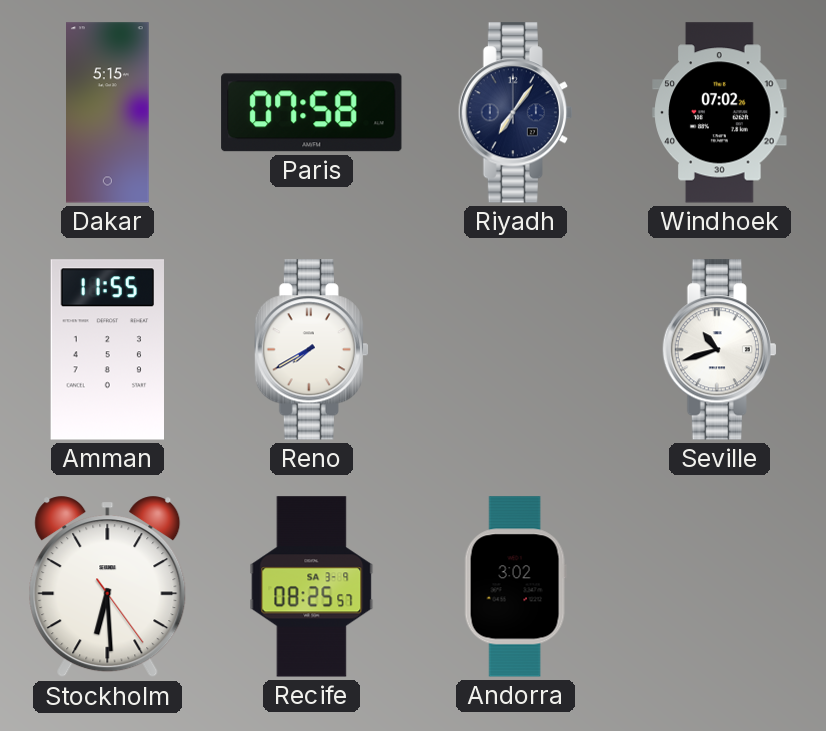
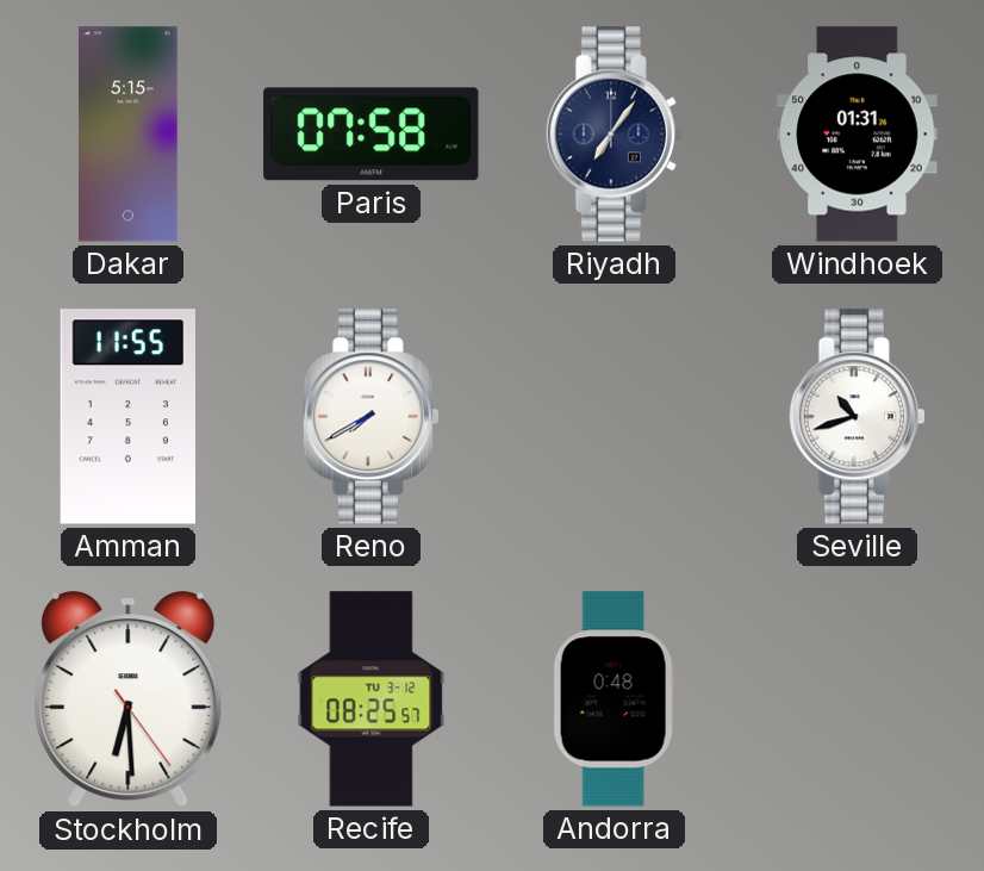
Windhoek: 07:02 -> 01:31
Recife date: SA 3-9 -> TU 3-12
Andorra: 3:02 -> 0:48
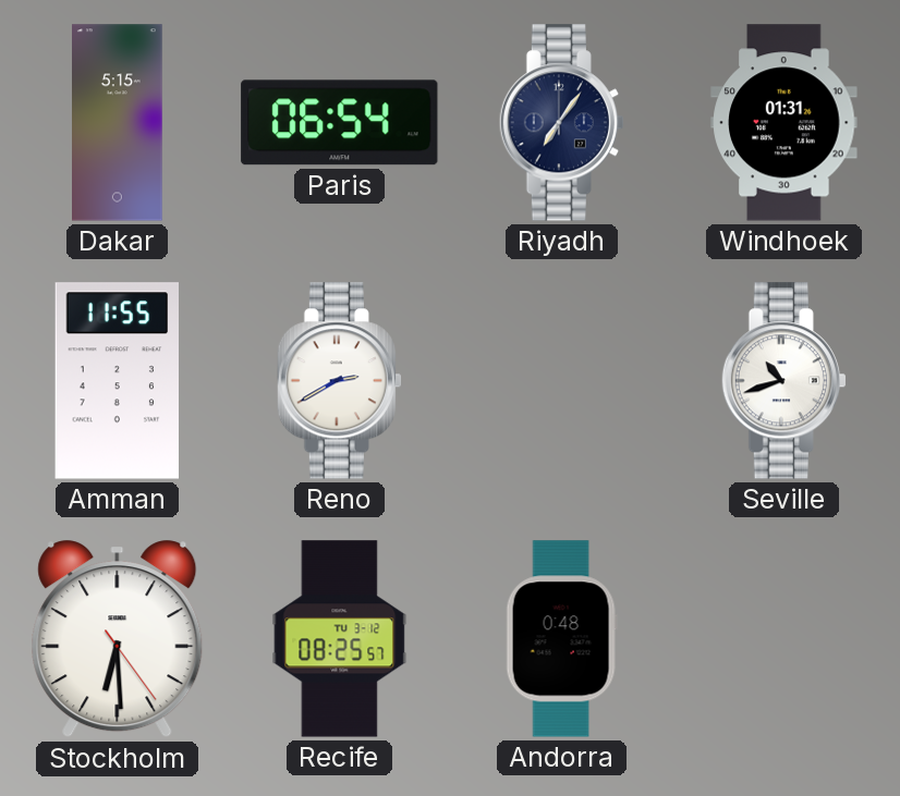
Paris: 07:58 -> 06:54
Reno: 7:40 -> 2:40
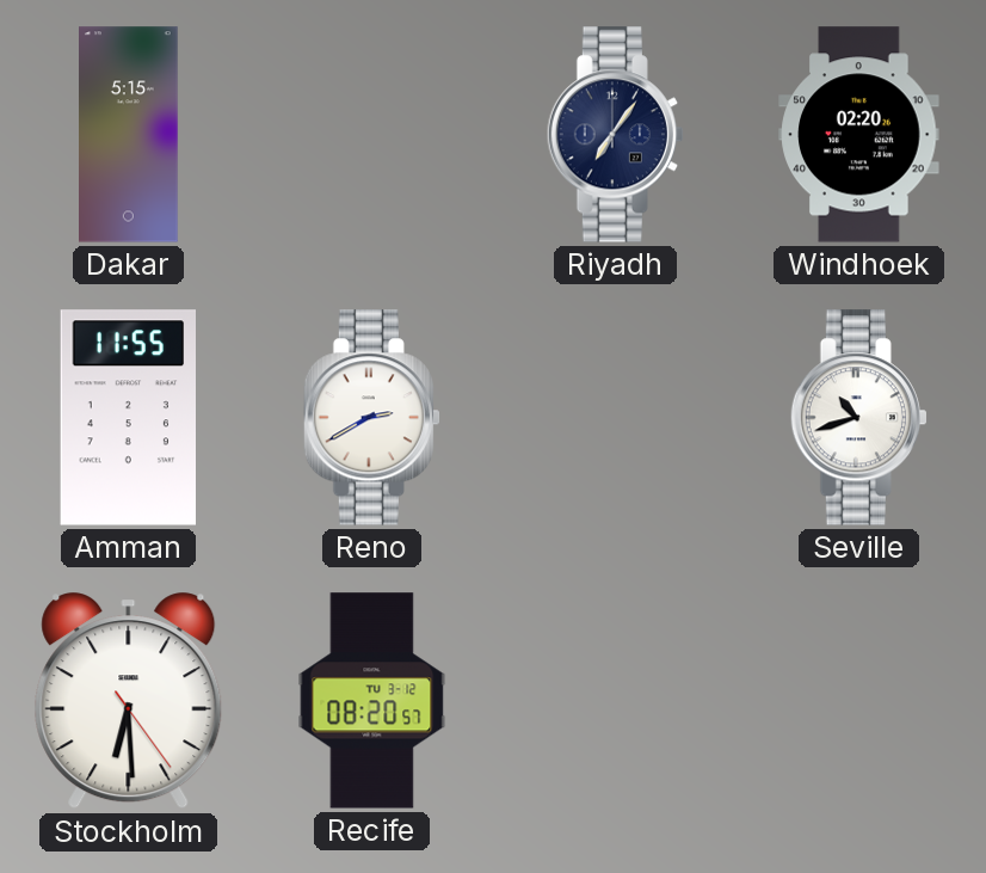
Paris: 06:54 -> none
Windhoek: 01:31 -> 02:20
Recife: 08:25 -> 08:20
Andorra: 0:48 -> none
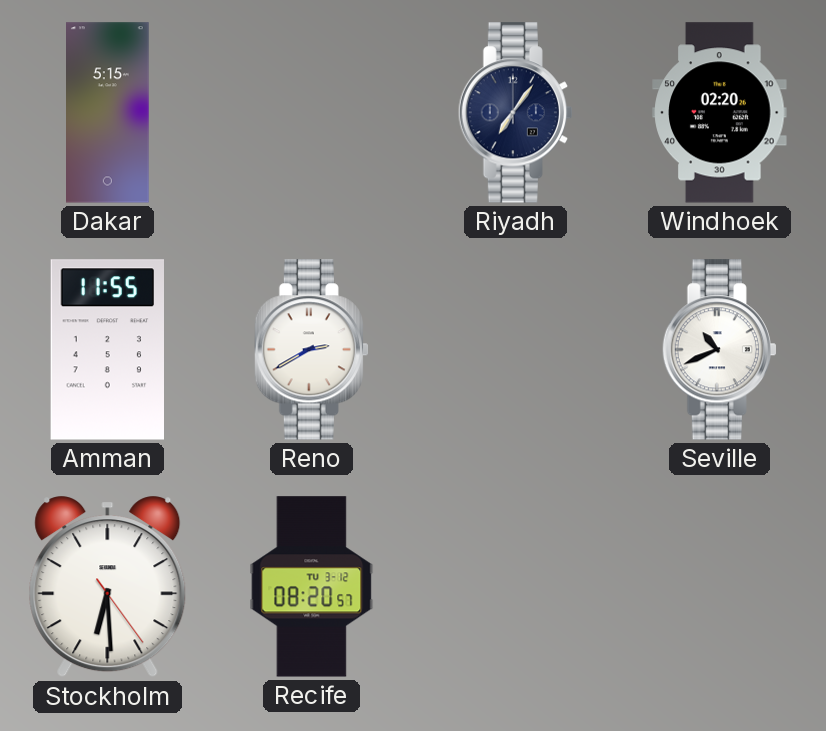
Seville: 10:42 -> 10:41
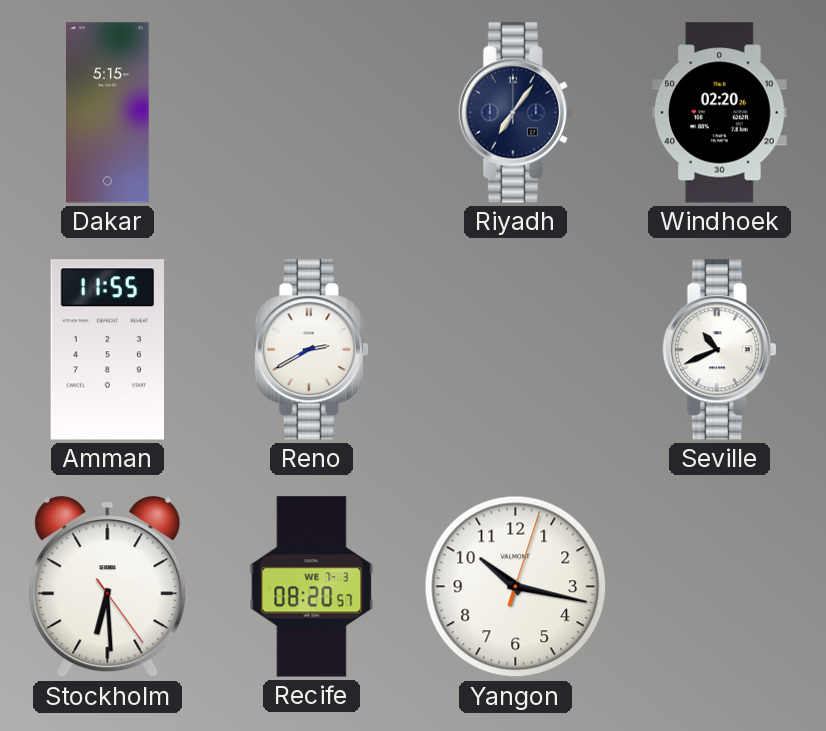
Recife date: TU 3-12 -> WE 7-3
Yangon: none -> 10:17
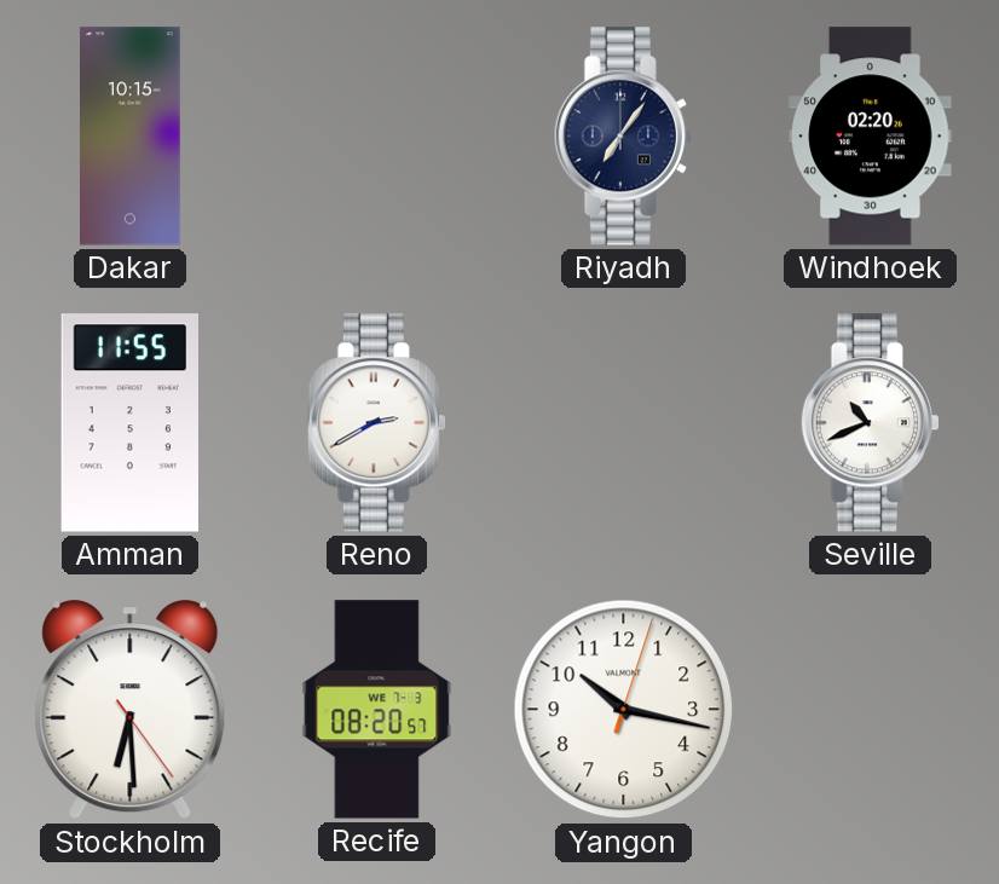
Dakar: 5:15 -> 10:15
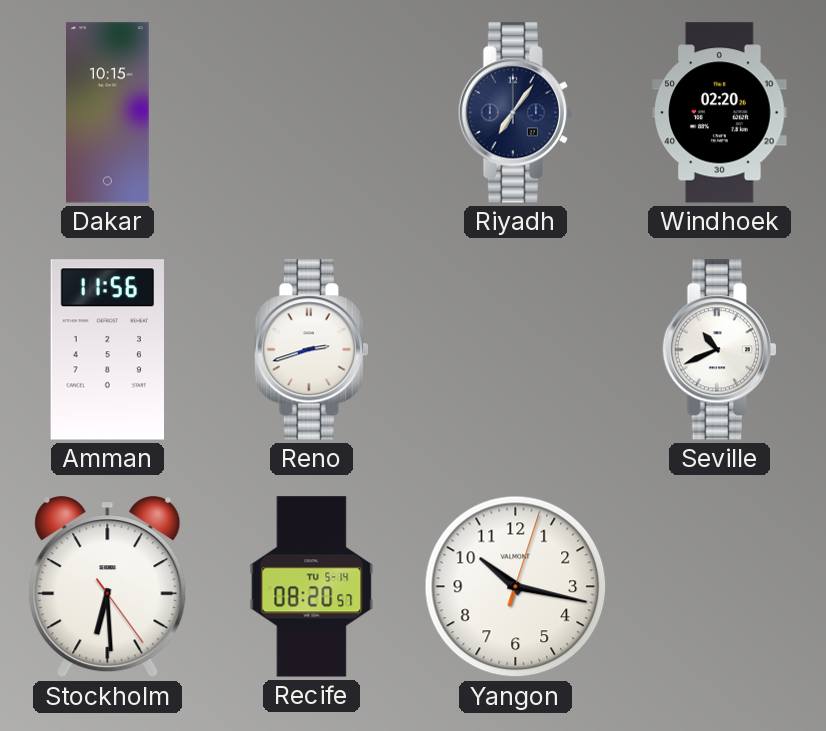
Amman: 11:55 -> 11:56
Reno: 2:40 -> 2:42
Recife date: WE 7-3 -> TU 5-14
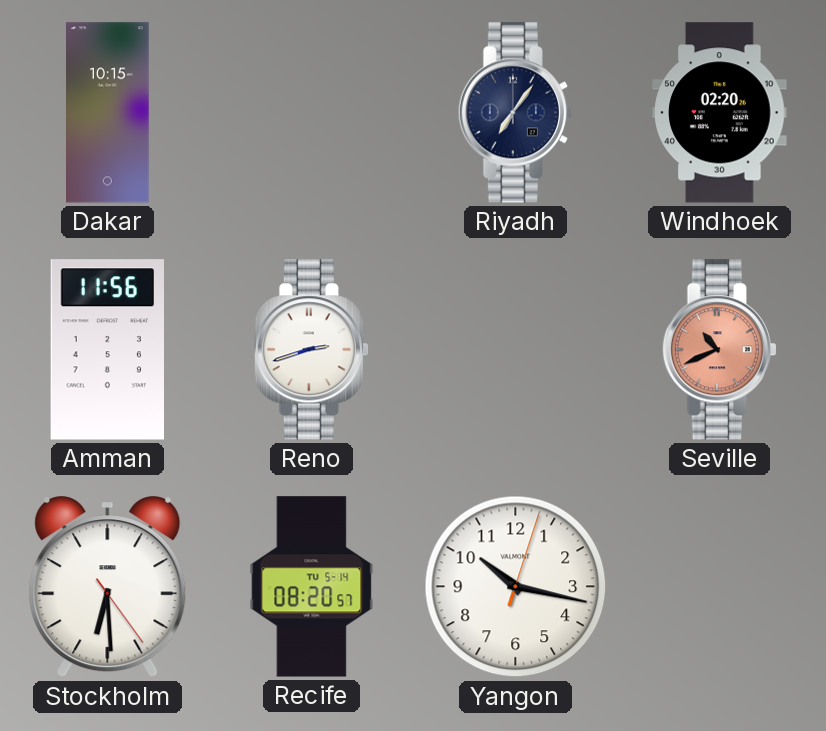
Seville dial: white -> salmon
